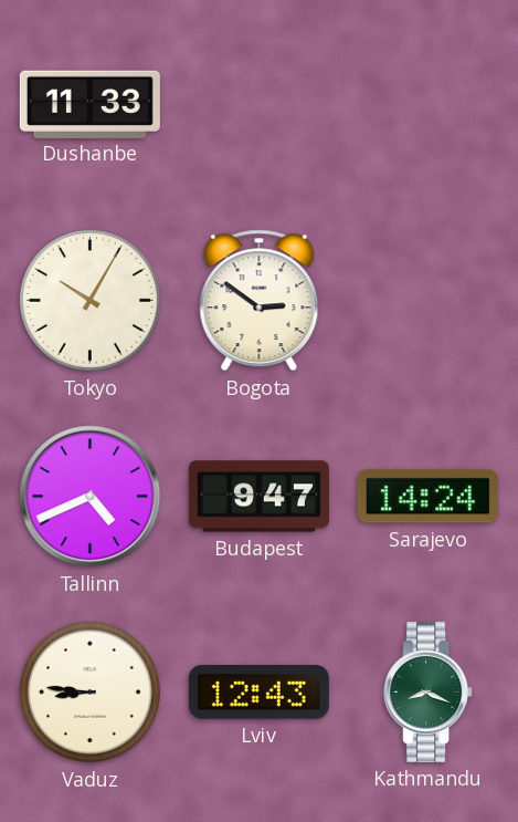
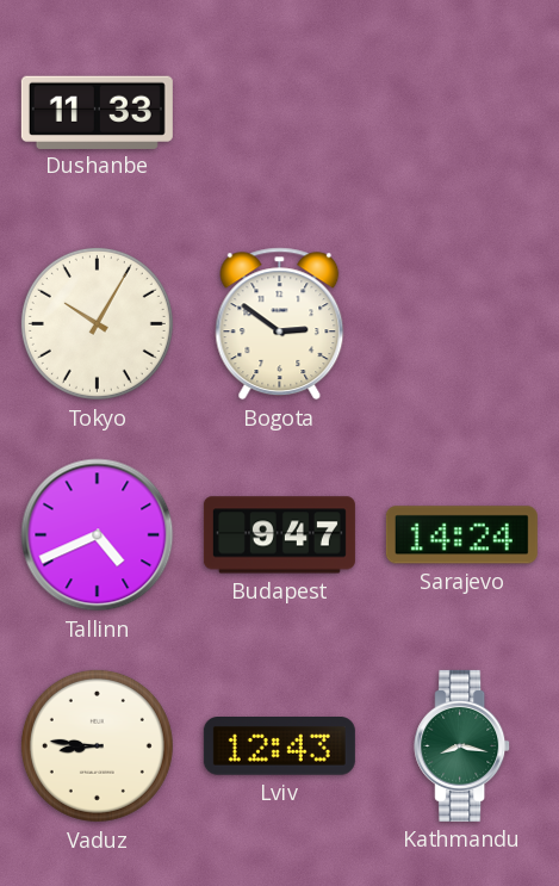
Kathmandu: 8:19 -> 8:17
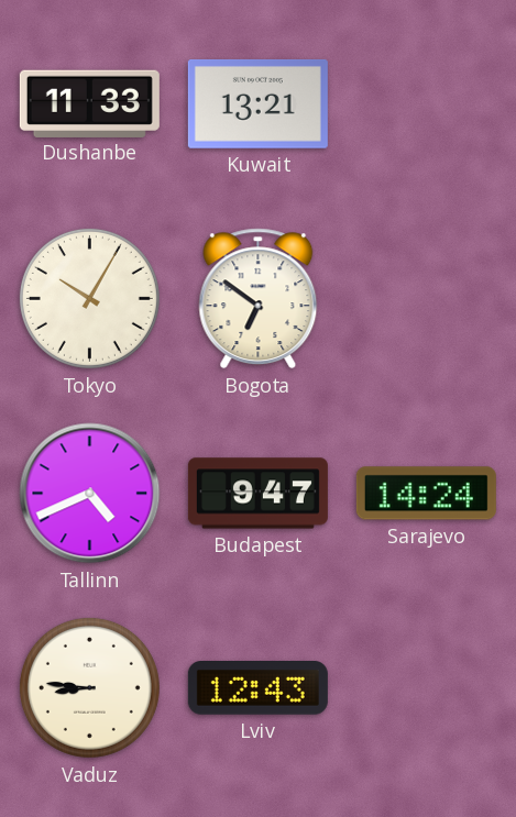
Kuwait: none -> 13:21
Bogota: 2:51 -> 6:51
Kathmandu: 8:17 -> none
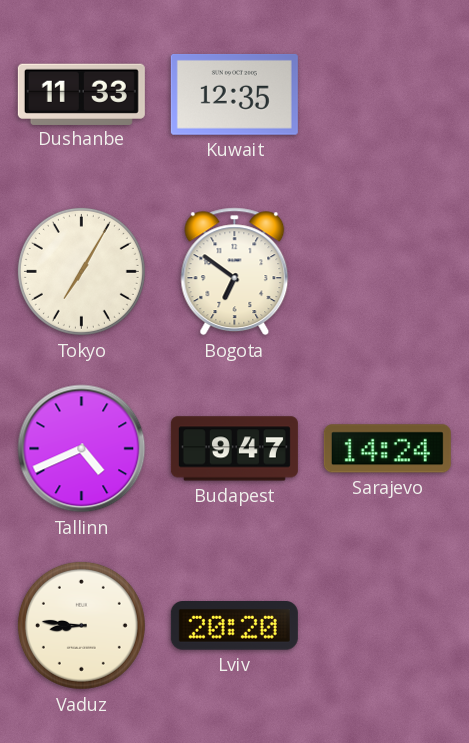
Kuwait: 13:21 -> 12:35
Tokyo: 10:05 -> 7:05
Lviv: 12:43 -> 20:20
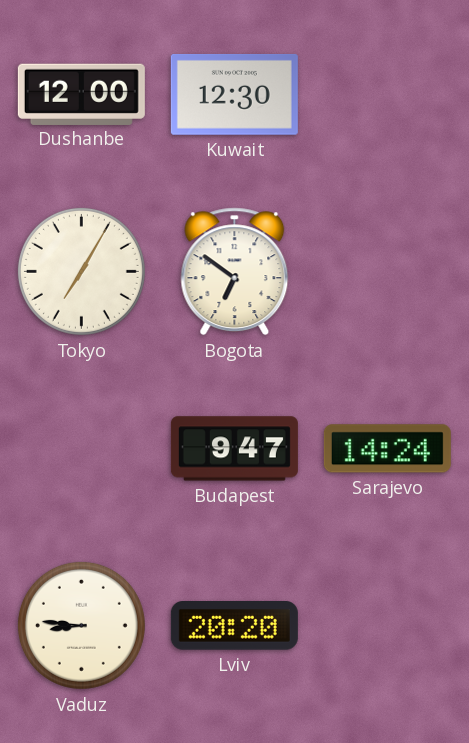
Dushanbe: 11:33 -> 12:00
Kuwait: 12:35 -> 12:30
Tallinn: 4:41 -> none
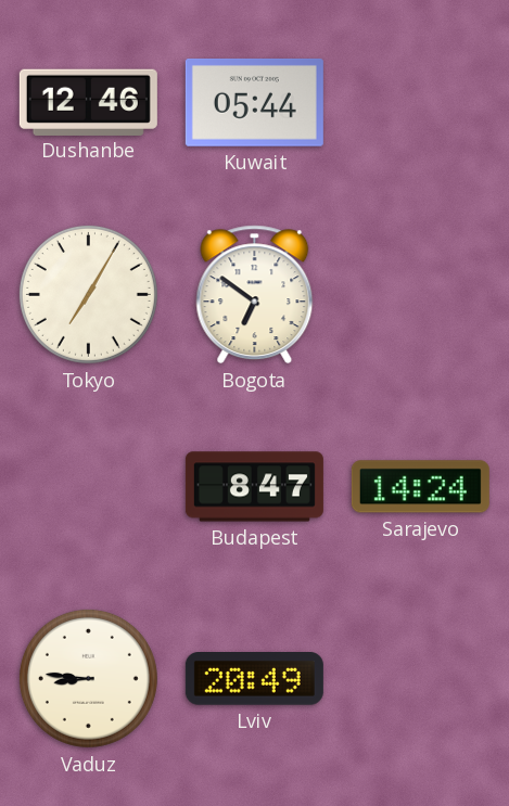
Dushanbe: 12:00 -> 12:46
Kuwait: 12:30 -> 05:44
Budapest: 9:47 -> 8:47
Lviv: 20:20 -> 20:49
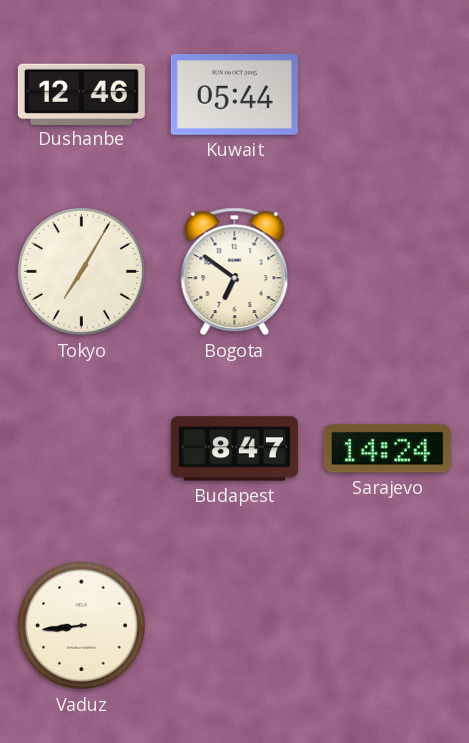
Vaduz: 8:46 -> 8:44
Lviv: 20:49 -> none
